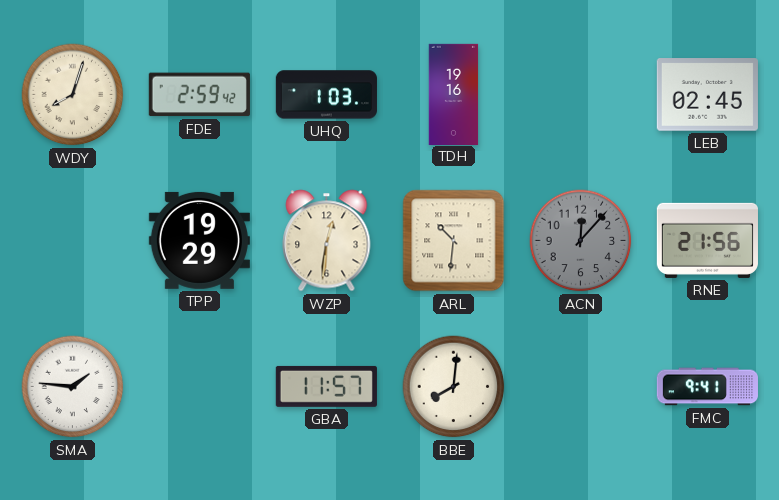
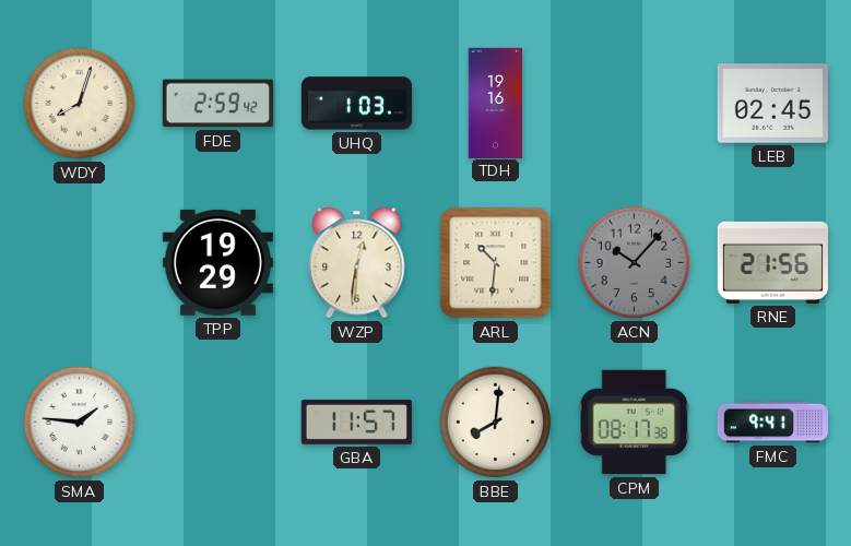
ACN: 12:07 -> 10:07
CPM: none -> 08:17
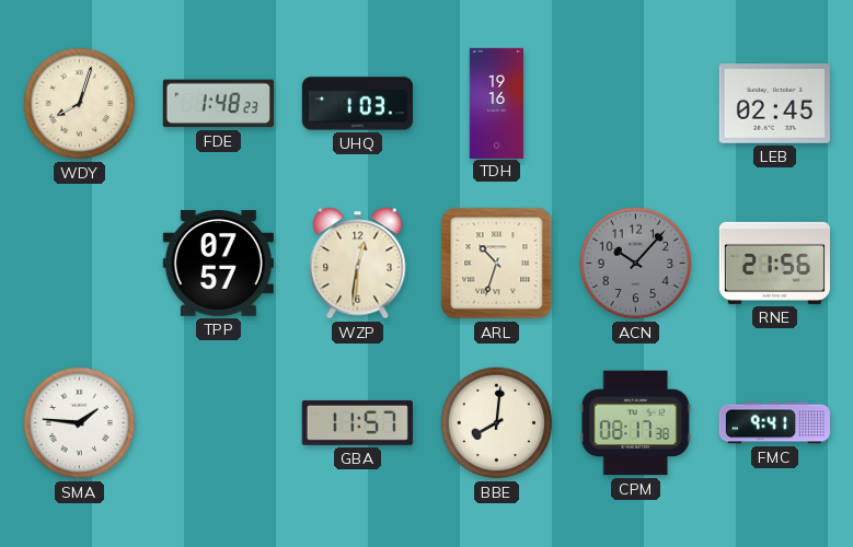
FDE: 2:59 -> 1:48
TPP: 19:29 -> 07:57
ARL: 10:31 -> 10:33
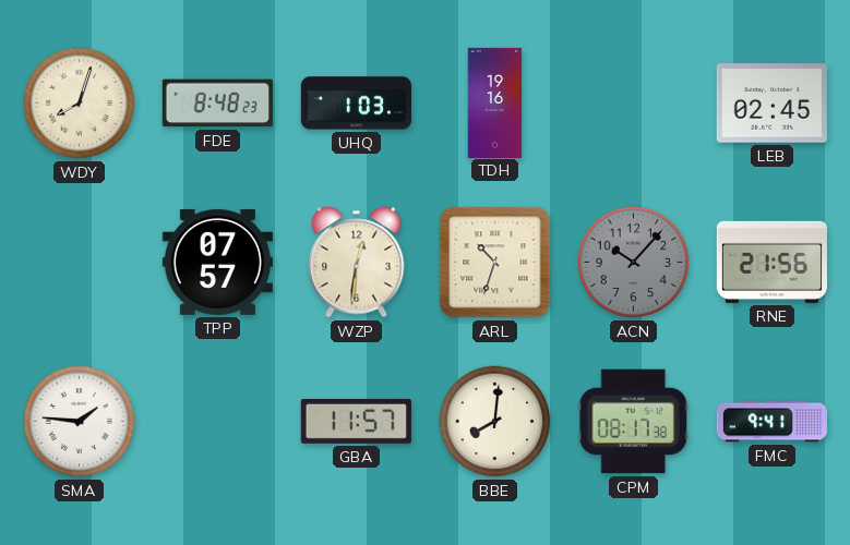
FDE: 1:48 -> 8:48
